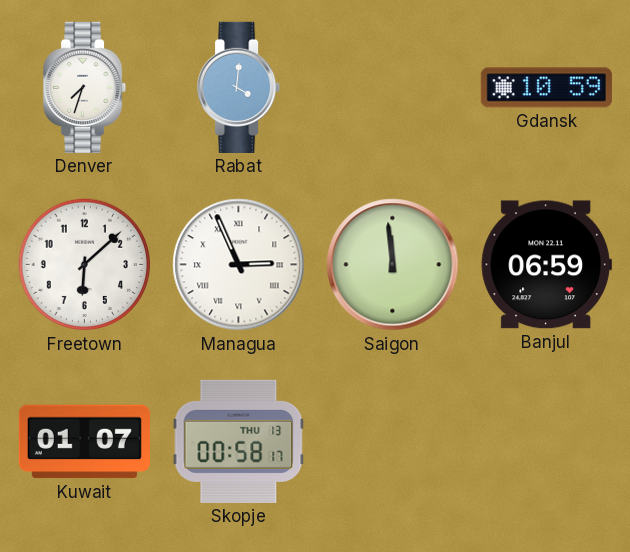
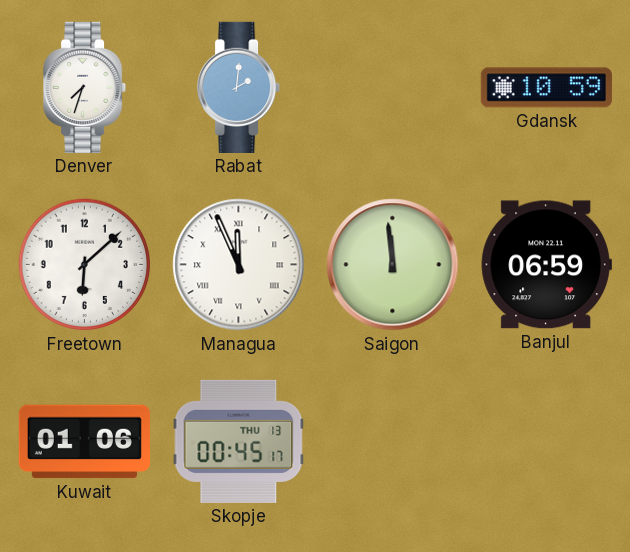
Rabat: 4:01 -> 2:01
Managua: 2:56 -> 11:56
Kuwait: 01:07 -> 01:06
Skopje: 00:58 -> 00:45
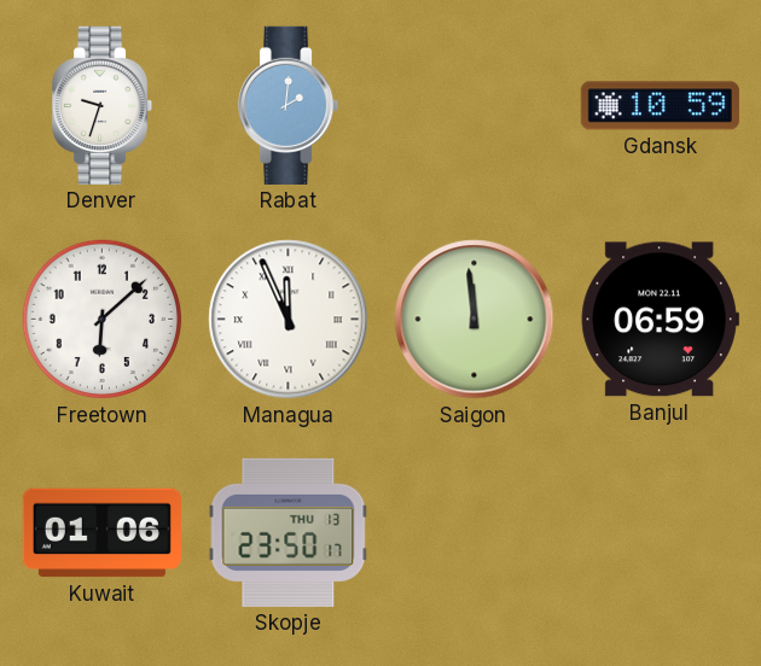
Denver: 7:33 -> 9:33
Skopje: 00:45 -> 23:50
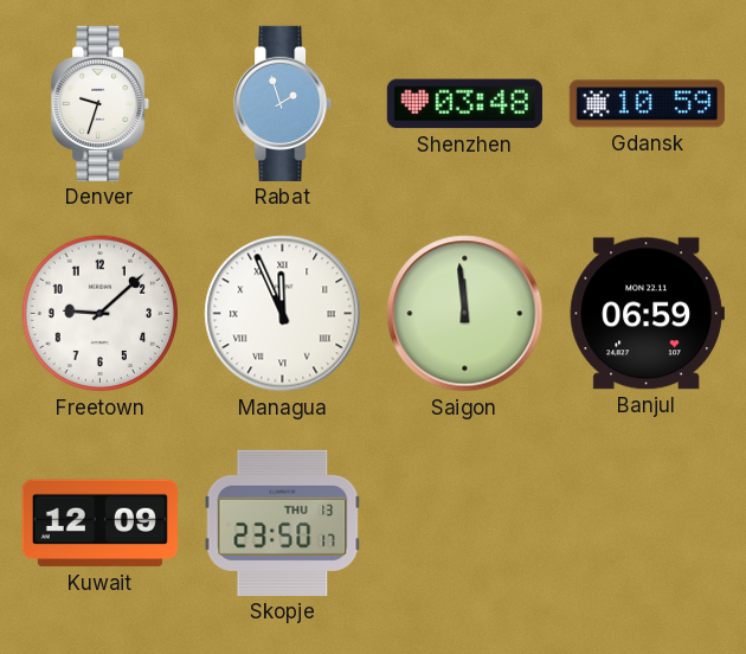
Rabat: 2:01 -> 1:57
Shenzhen: none -> 03:48
Freetown: 6:08 -> 9:08
Kuwait: 01:06 -> 12:09
